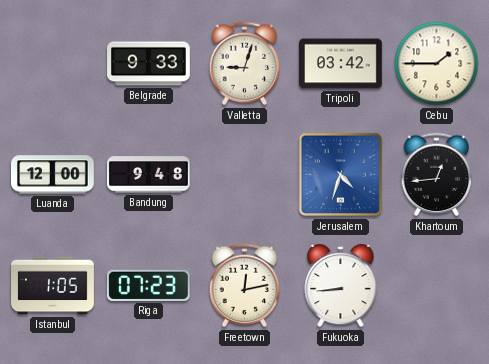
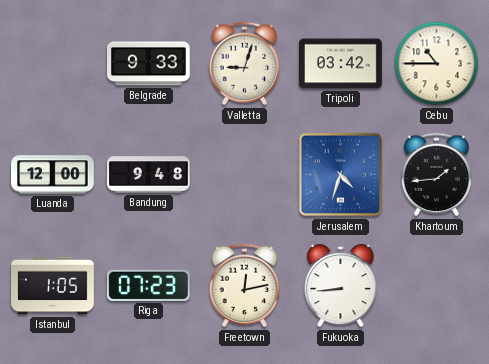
Cebu: 1:45 -> 10:45
Khartoum: 12:44 -> 1:44
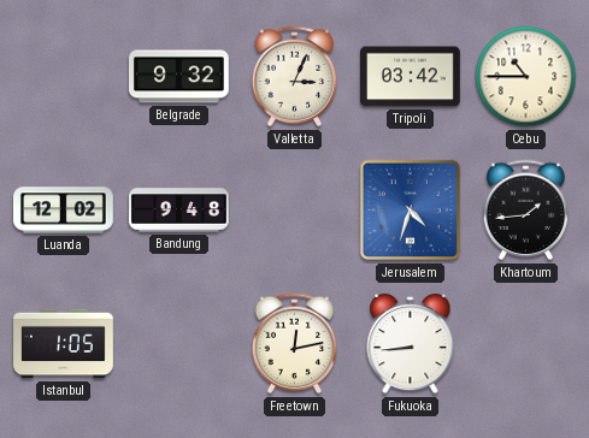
Belgrade: 9:33 -> 9:32
Valletta: 9:03 -> 3:04
Luanda: 12:00 -> 12:02
Riga: 07:23 -> none
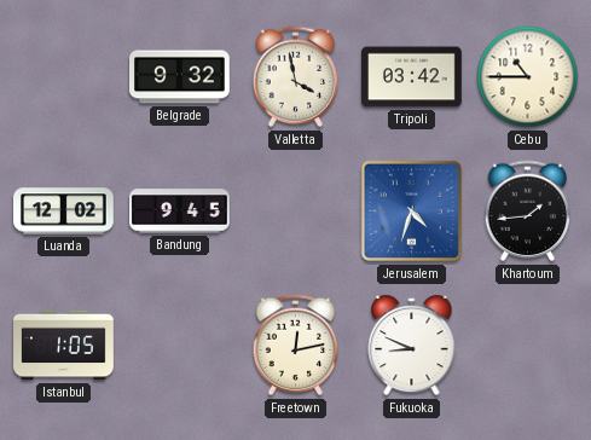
Valletta: 3:04 -> 3:58
Bandung: 9:48 -> 9:45
Fukuoka: 8:44 -> 8:49
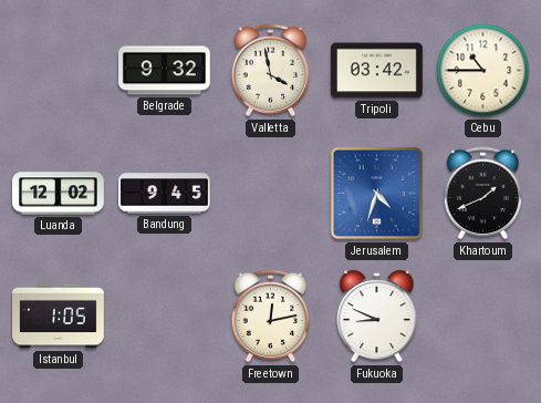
Khartoum: 1:44 -> 1:41
